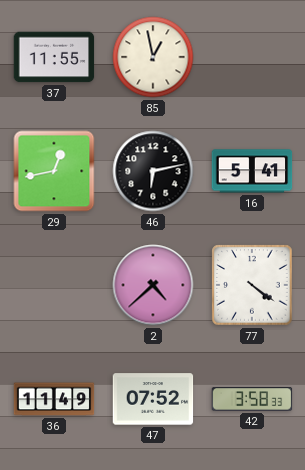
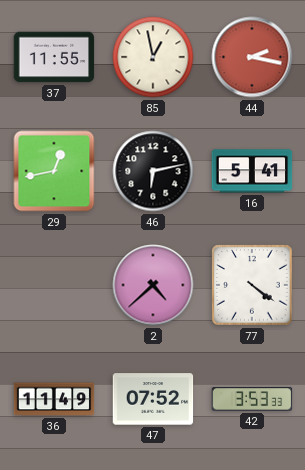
44: none -> 2:17
42: 3:58 -> 3:53
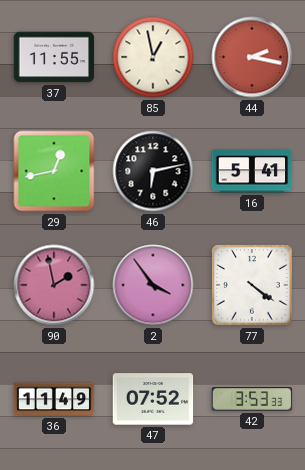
90: none -> 1:58
2: 4:38 -> 3:54
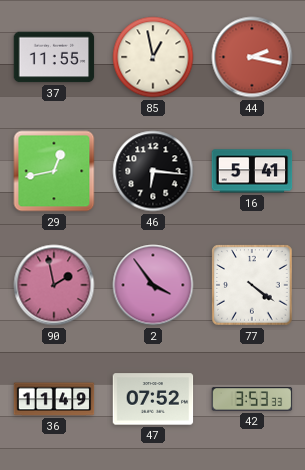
46: 6:13 -> 6:16
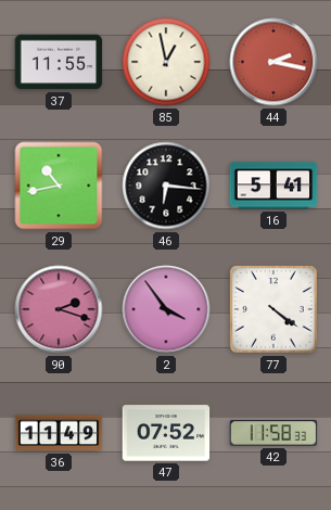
29: 12:43 -> 10:43
90: 1:58 -> 2:18
42: 3:53 -> 11:58
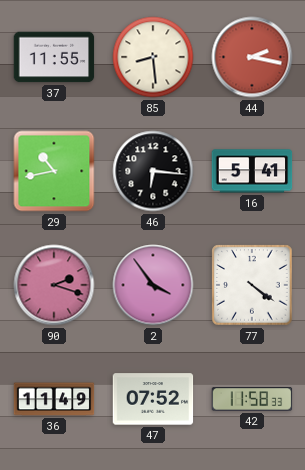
85: 12:58 -> 8:29
